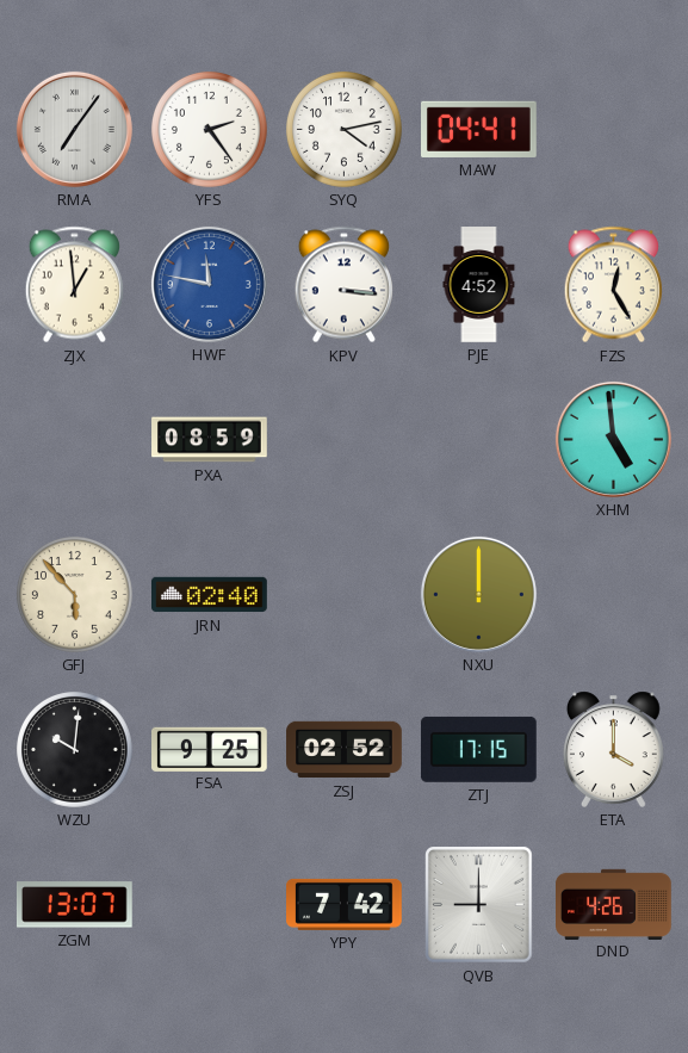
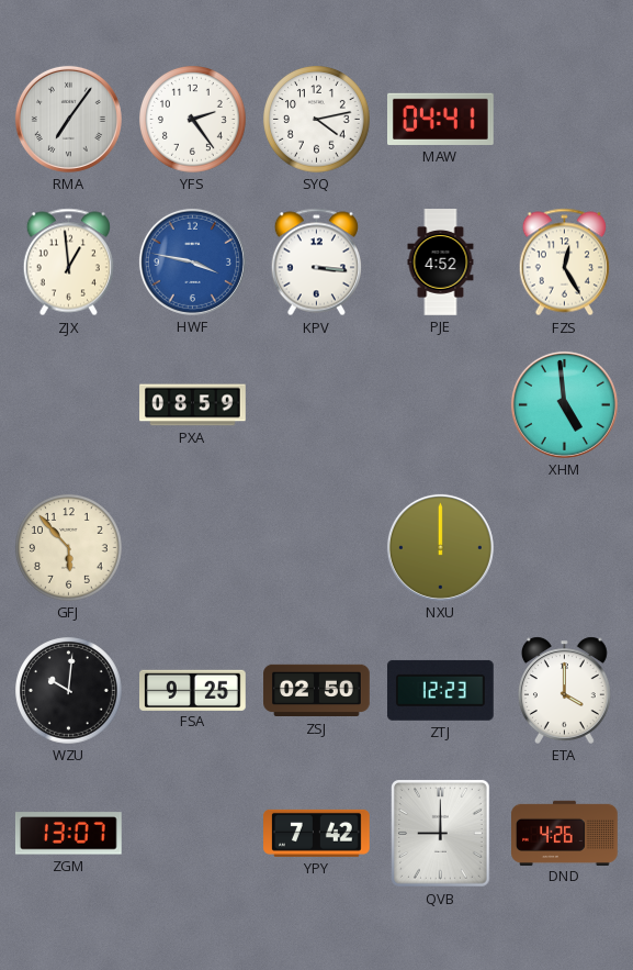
HWF: 11:47 -> 3:47
JRN: 02:40 -> none
ZSJ: 02:52 -> 02:50
ZTJ: 17:15 -> 12:23
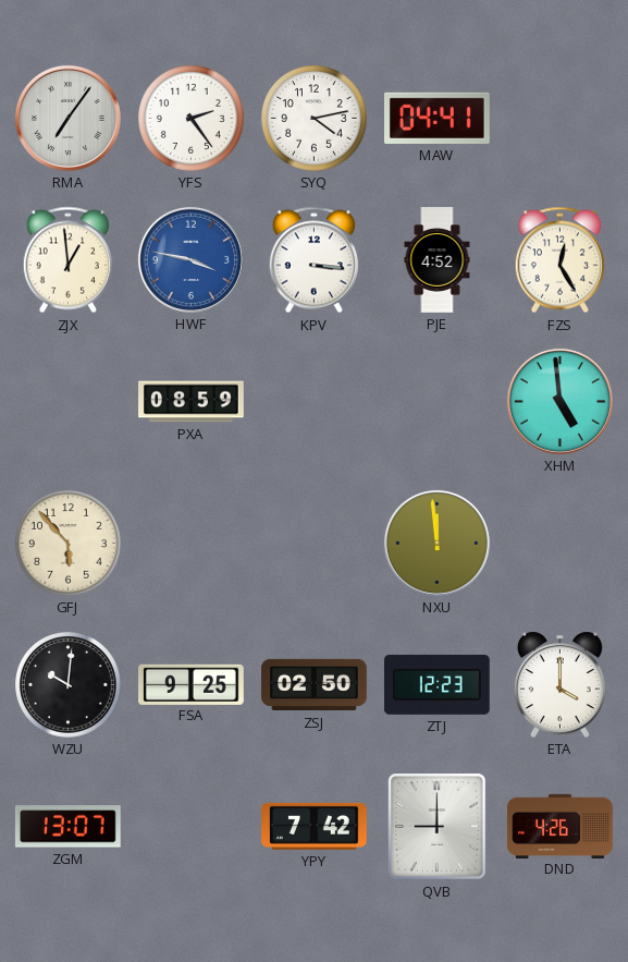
NXU: 12:00 -> 11:59
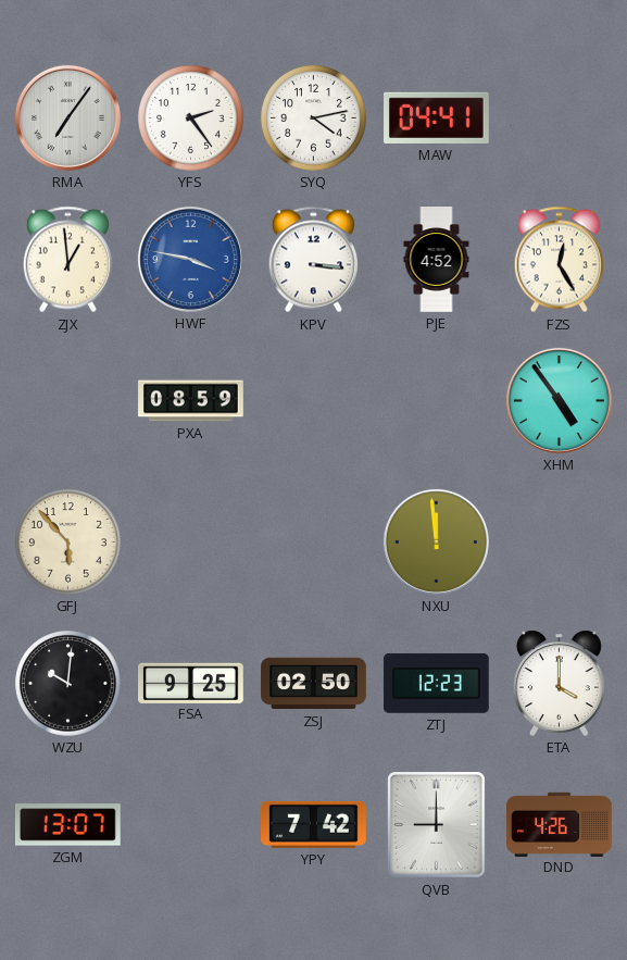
XHM: 4:59 -> 4:54
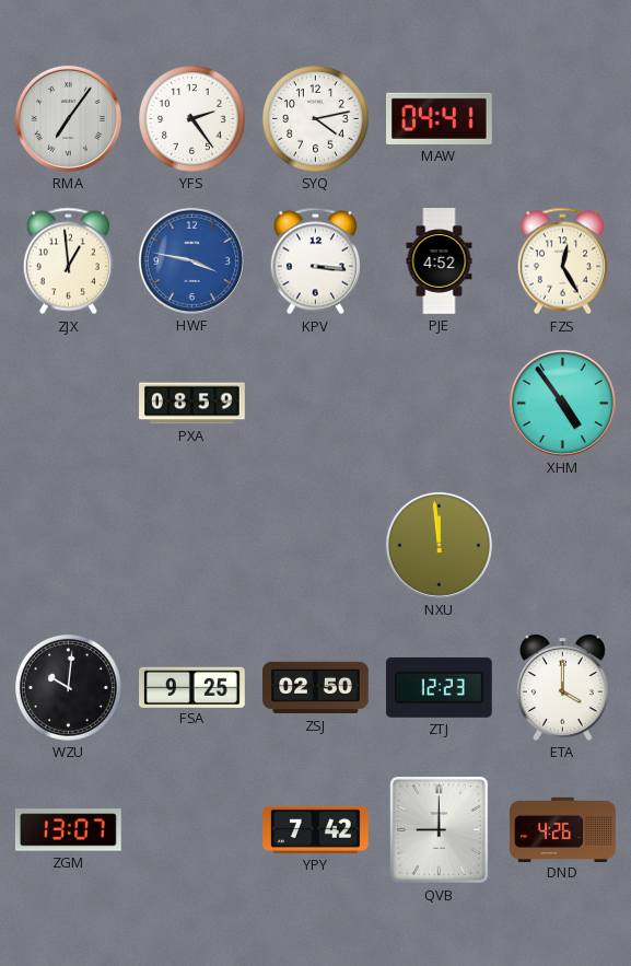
GFJ: 5:53 -> none
